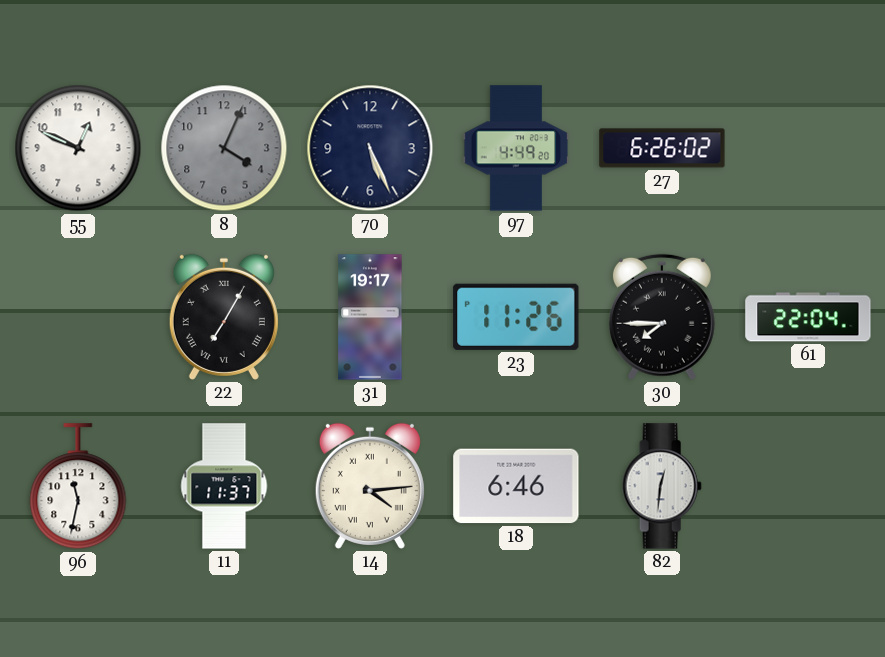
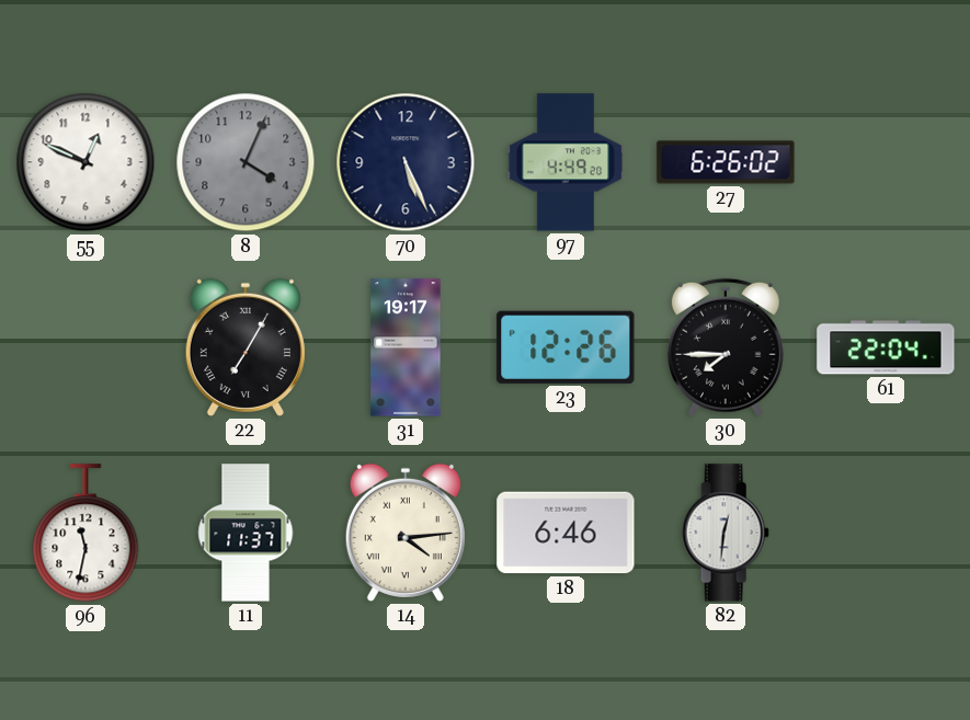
23: 11:26 -> 12:26
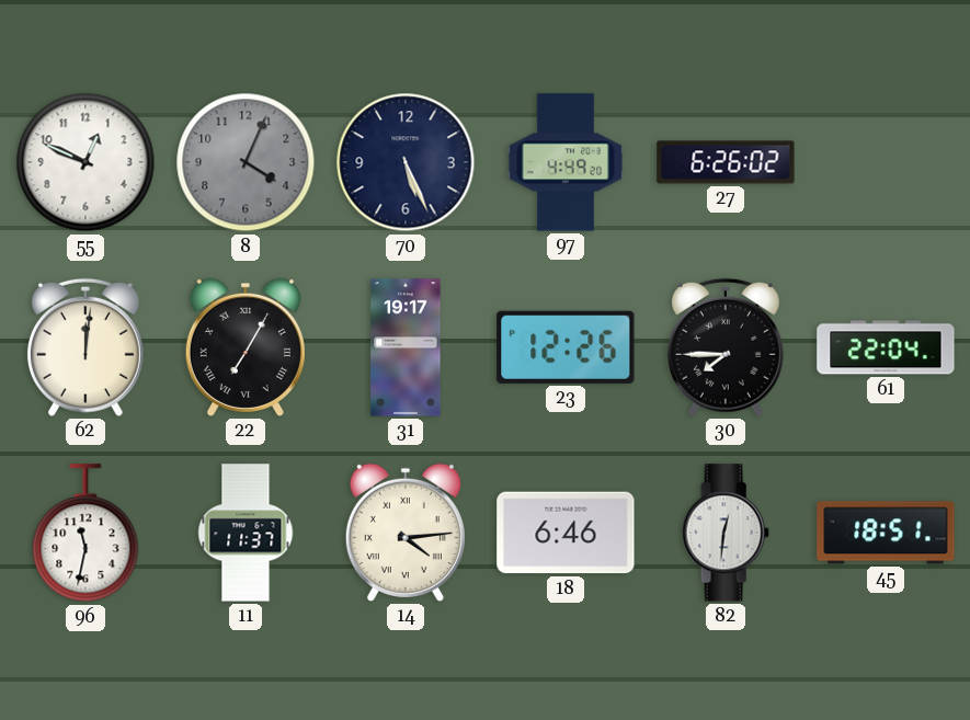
62: none -> 12:01
45: none -> 18:51
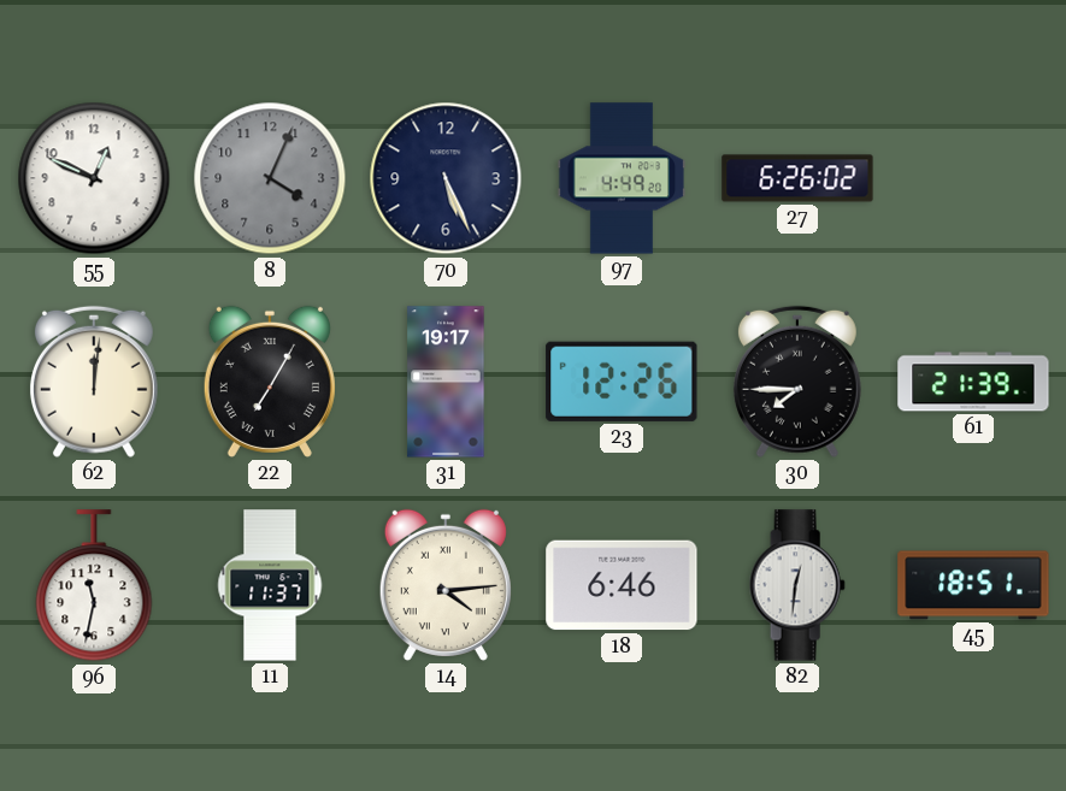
61: 22:04 -> 21:39
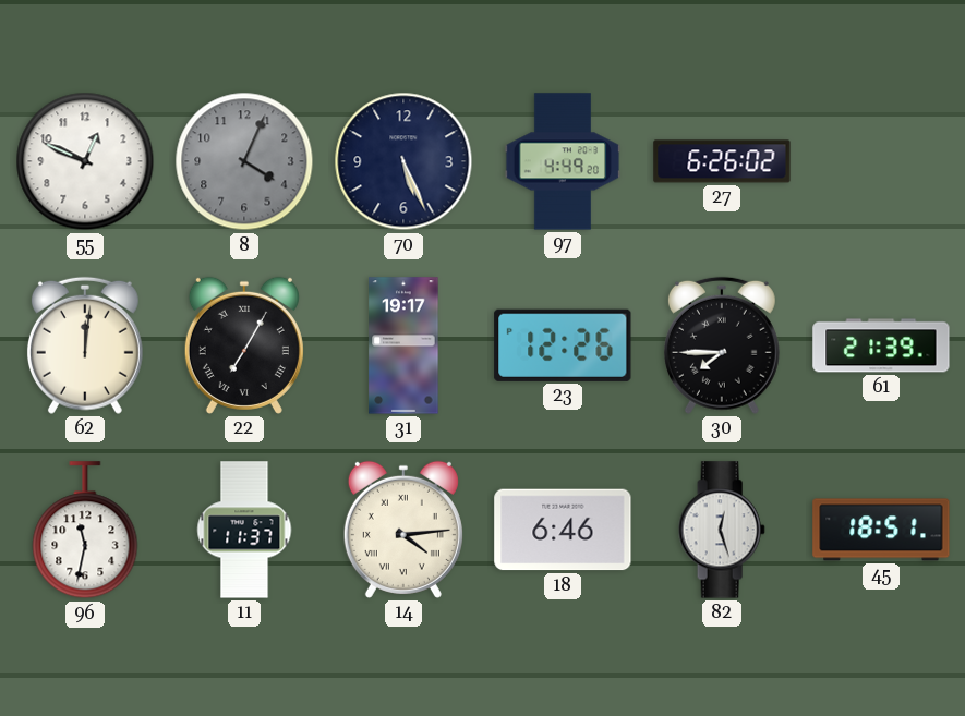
82: 12:31 -> 12:27
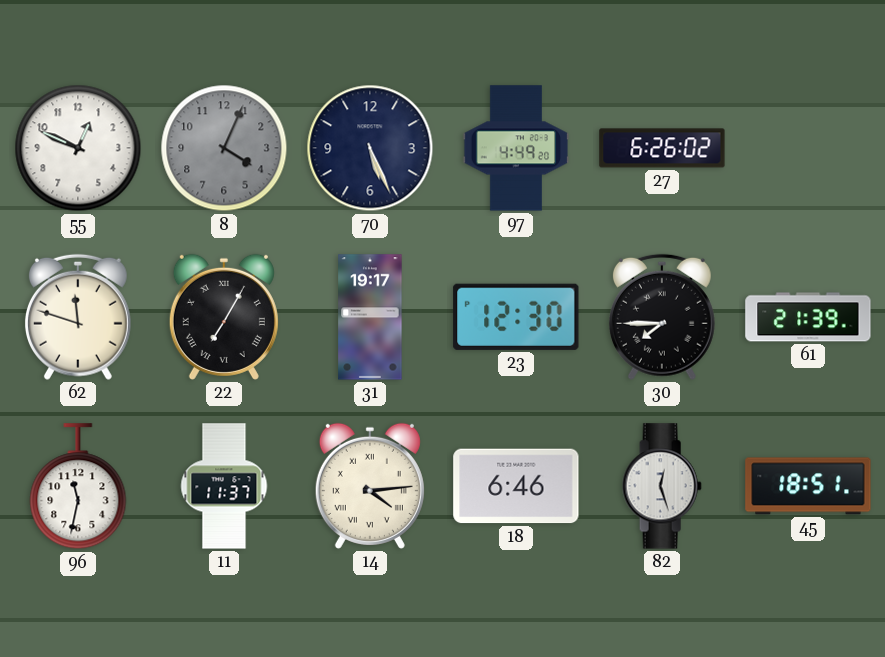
62: 12:01 -> 11:48
23: 12:26 -> 12:30
